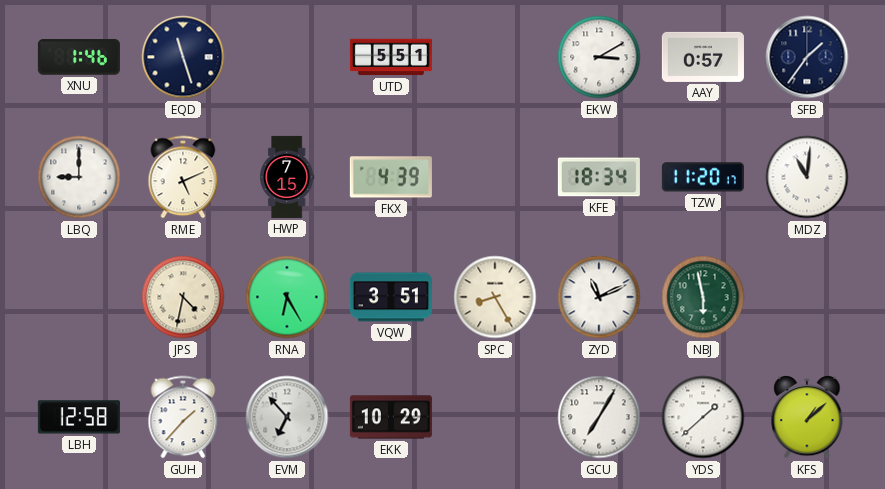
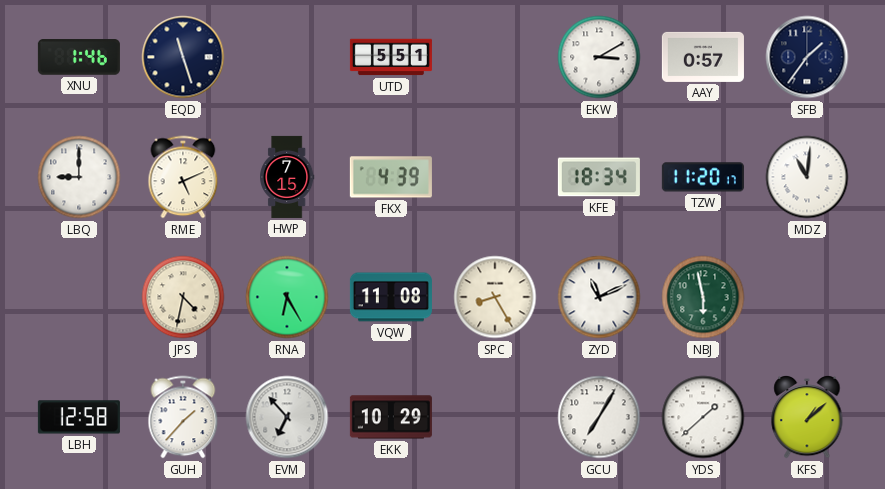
VQW: 3:51 -> 11:08
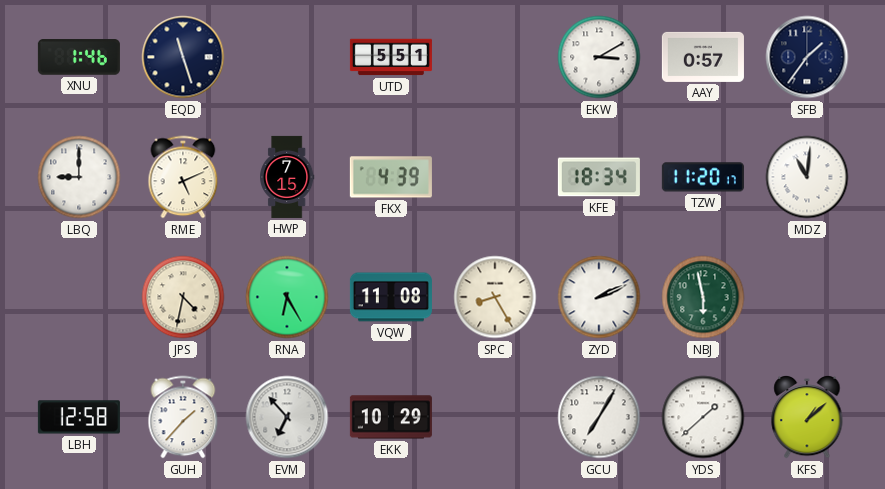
ZYD: 11:11 -> 2:11
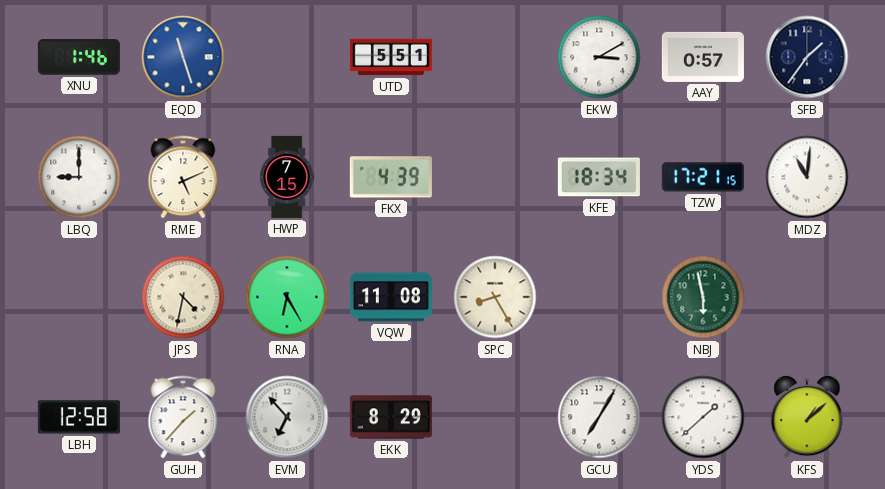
EQD dial: navy -> blue
TZW: 11:20 -> 17:21
ZYD: 2:11 -> none
EKK: 10:29 -> 8:29
